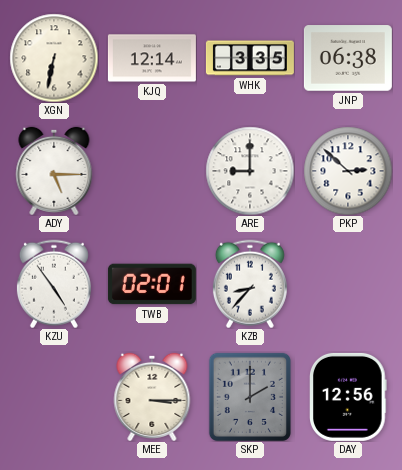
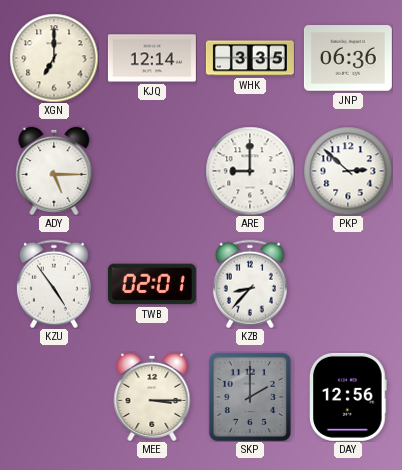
XGN: 6:32 -> 7:00
JNP: 06:38 -> 06:36
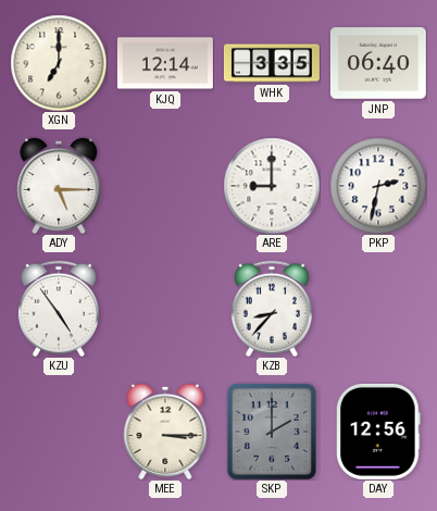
JNP: 06:36 -> 06:40
PKP: 2:52 -> 2:32
TWB: 02:01 -> none
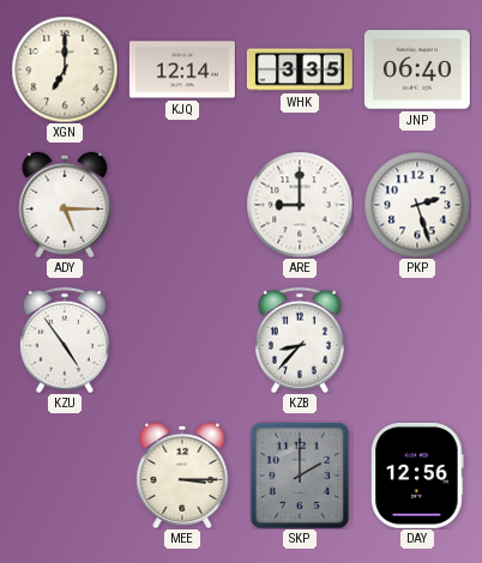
PKP: 2:32 -> 2:27
